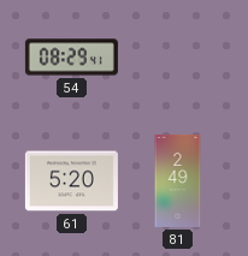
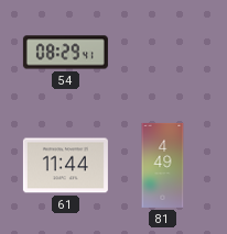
61: 5:20 -> 11:44
81: 2:49 -> 4:49
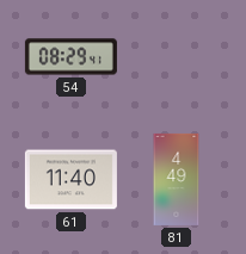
61: 11:44 -> 11:40
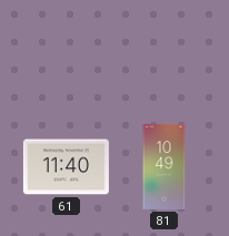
54: 08:29 -> none
81: 4:49 -> 10:49
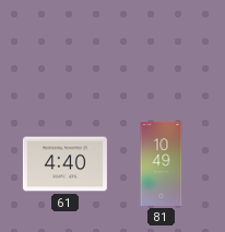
61: 11:40 -> 4:40
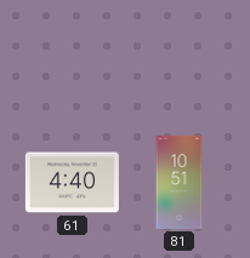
81: 10:49 -> 10:51
